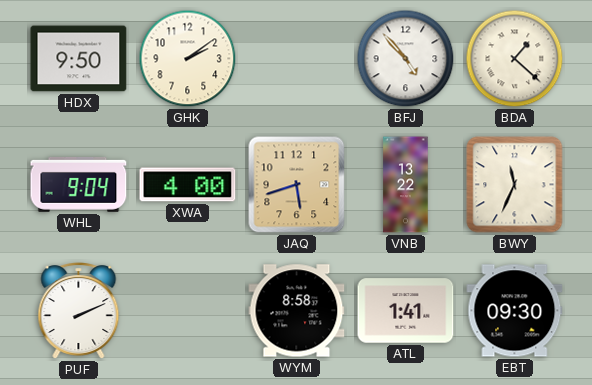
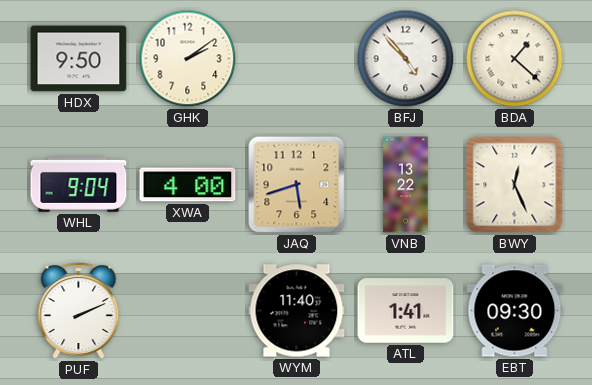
BWY: 11:34 -> 12:26
WYM: 8:58 -> 11:40
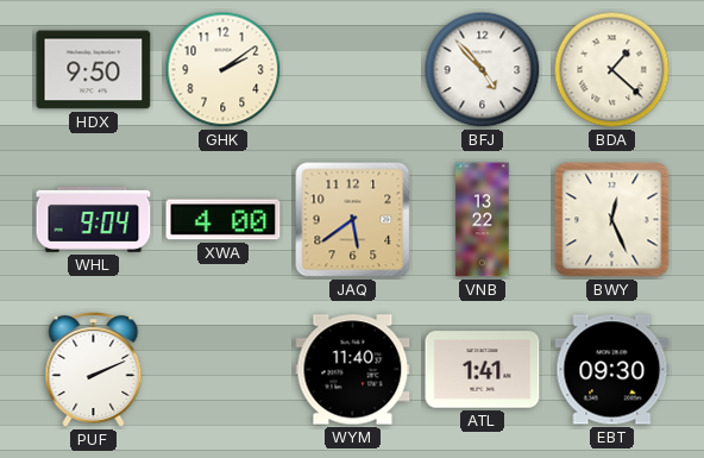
JAQ: 5:42 -> 5:39
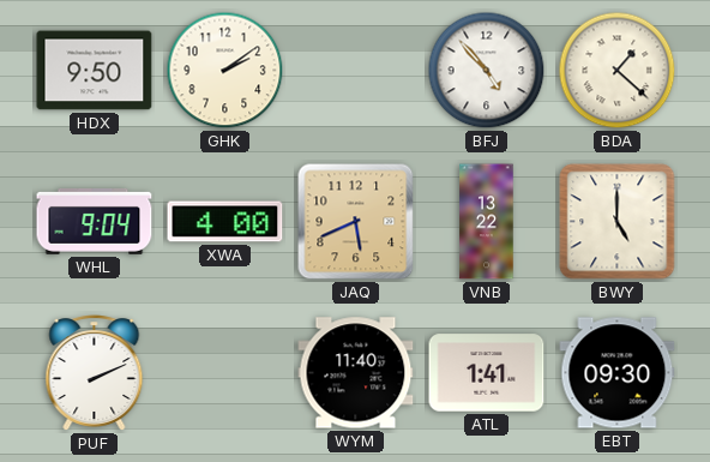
JAQ: 5:39 -> 5:41
BWY: 12:26 -> 5:00
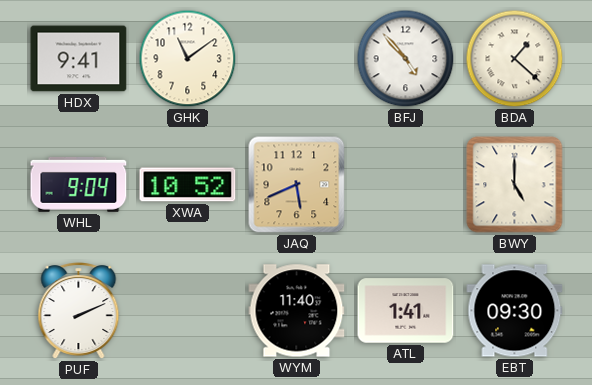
HDX: 9:50 -> 9:41
GHK: 2:09 -> 11:09
XWA: 4:00 -> 10:52
VNB: 13:22 -> none
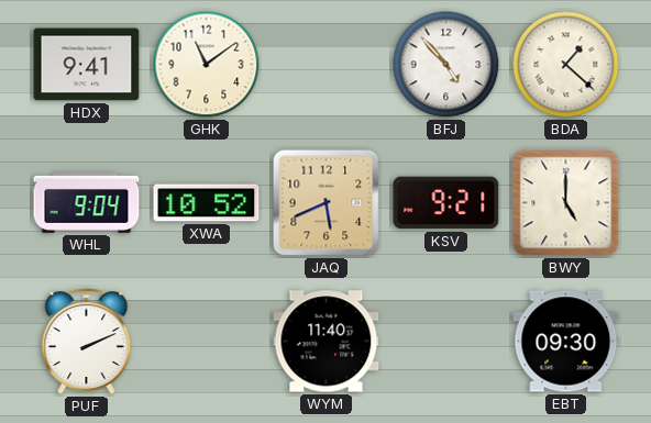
KSV: none -> 9:21
ATL: 1:41 -> none
